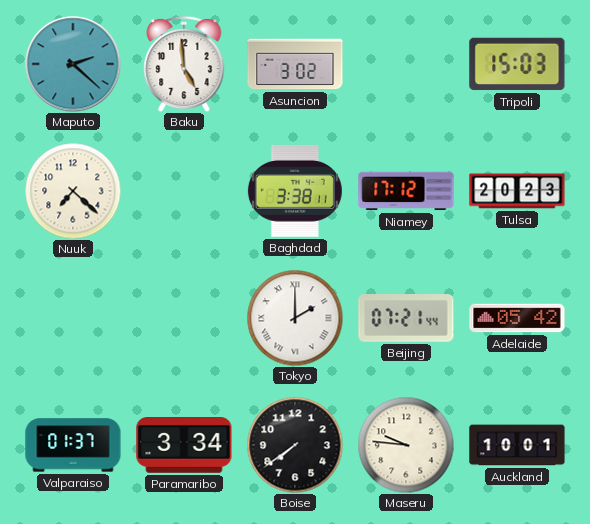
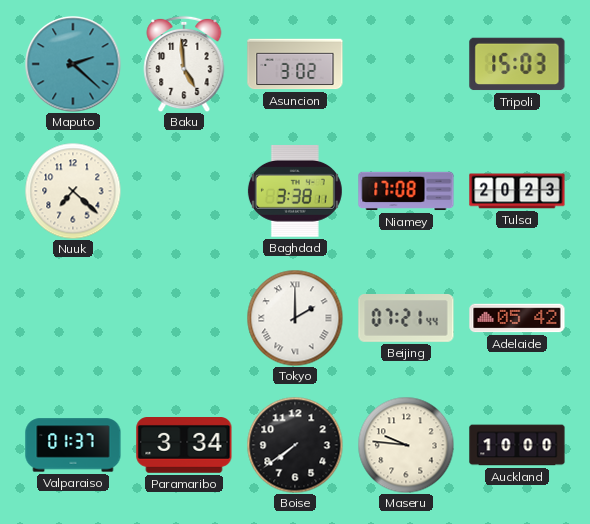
Niamey: 17:12 -> 17:08
Auckland: 10:01 -> 10:00
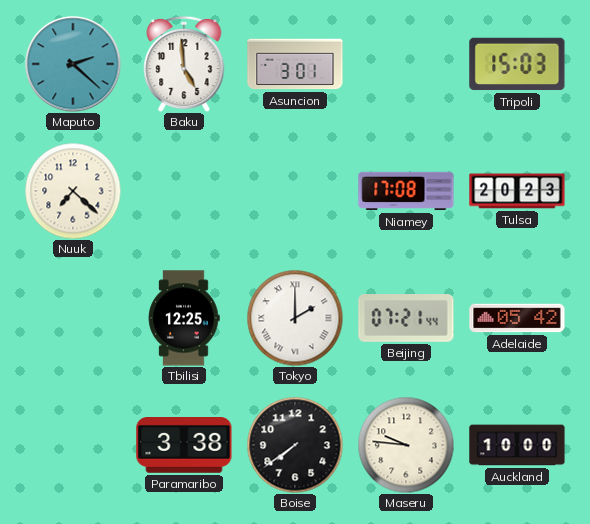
Asuncion: 3:02 -> 3:01
Baghdad: 3:38 -> none
Tbilisi: none -> 12:25
Valparaiso: 01:37 -> none
Paramaribo: 3:34 -> 3:38
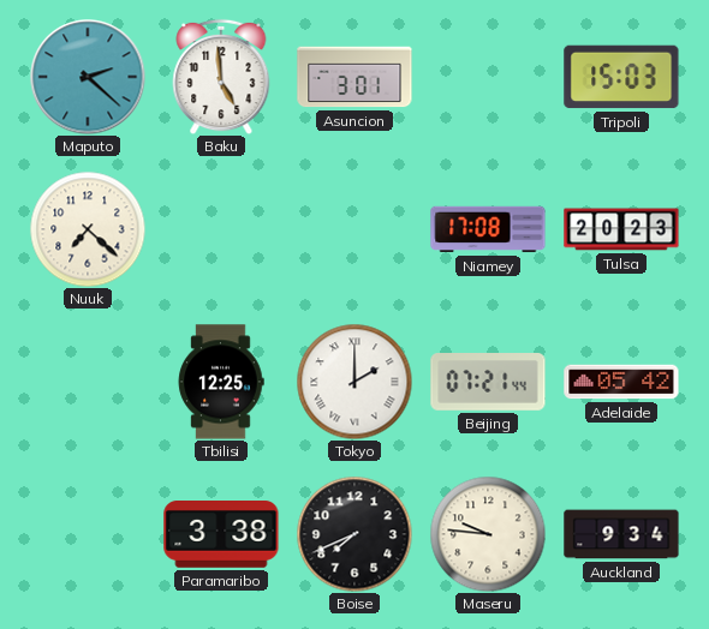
Boise: 7:39 -> 7:41
Auckland: 10:00 -> 9:34
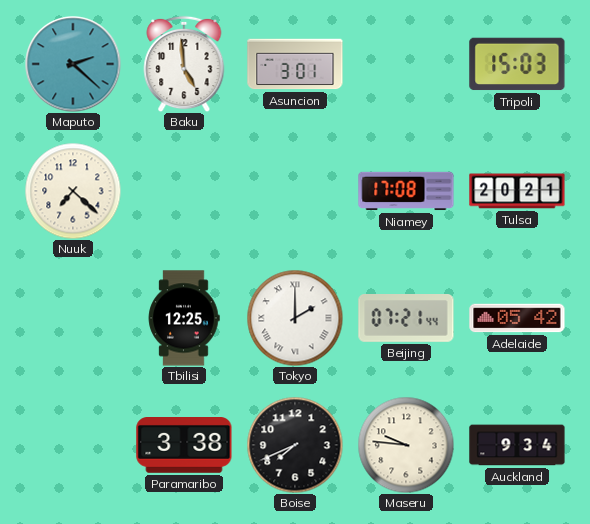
Tulsa: 20:23 -> 20:21
